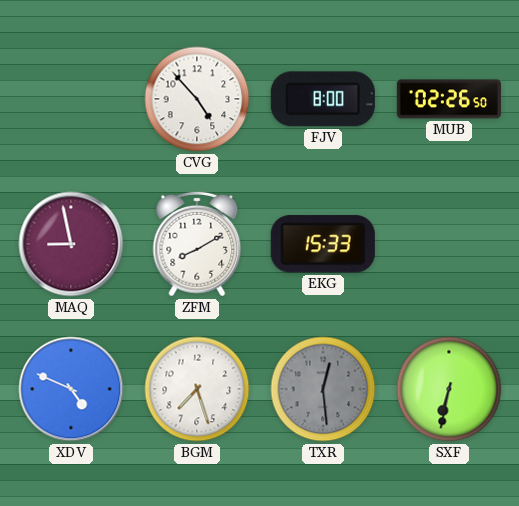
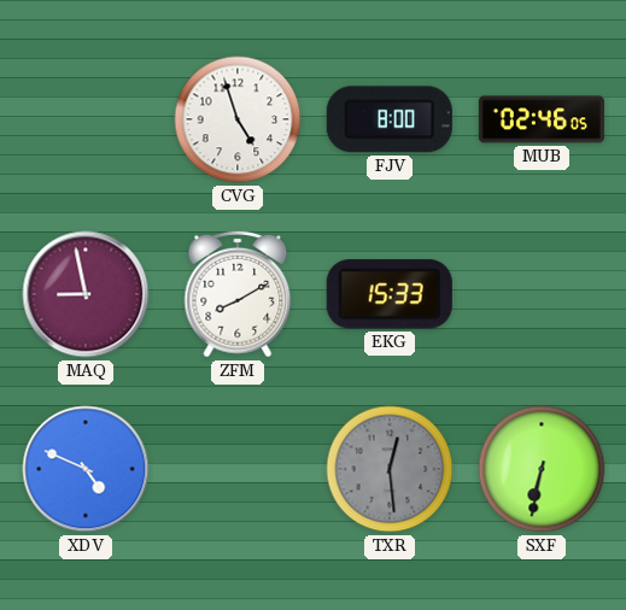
CVG: 4:53 -> 4:57
MUB: 02:26 -> 02:46
BGM: 7:27 -> none
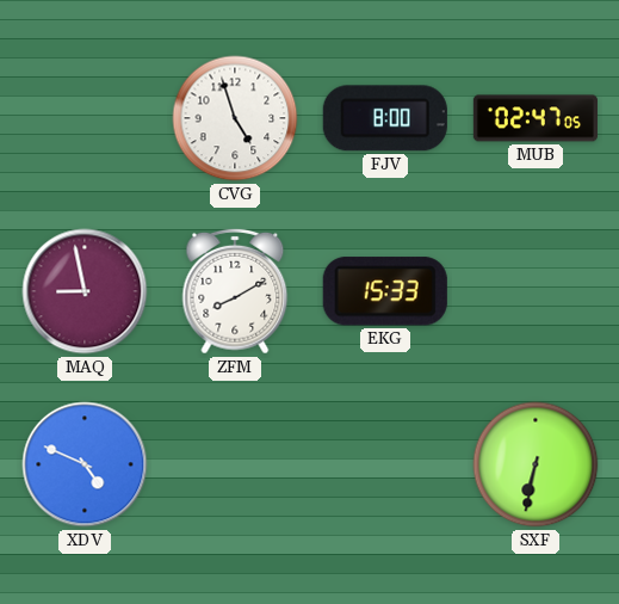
MUB: 02:46 -> 02:47
TXR: 12:29 -> none
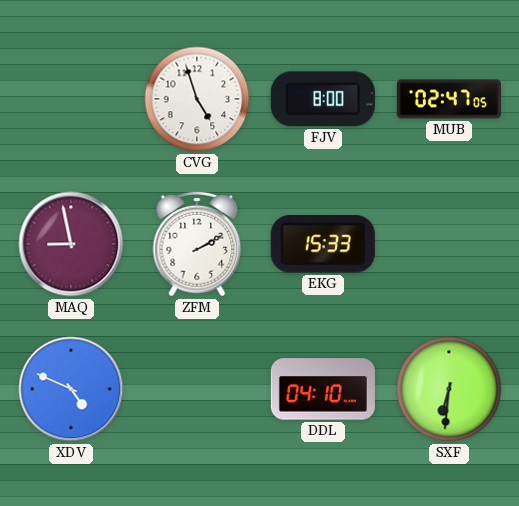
ZFM: 8:10 -> 2:10
DDL: none -> 04:10
SXF: 6:32 -> 6:31
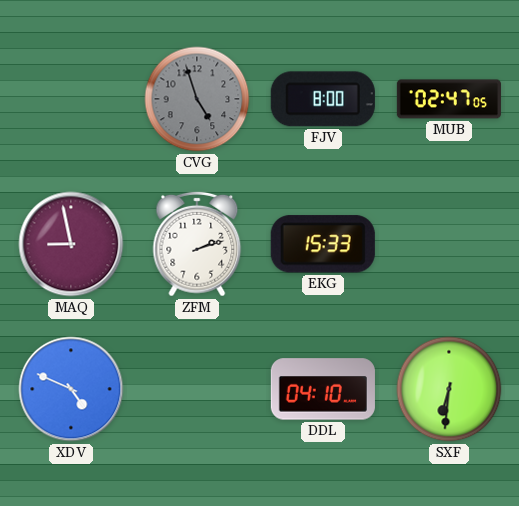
CVG dial: white -> grey
ZFM: 2:10 -> 2:12
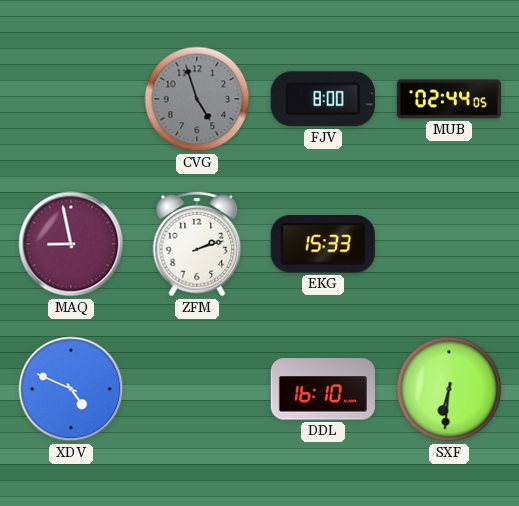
MUB: 02:47 -> 02:44
DDL: 04:10 -> 16:10
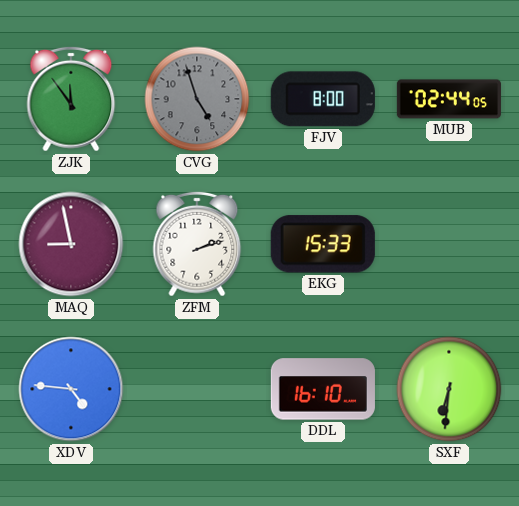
ZJK: none -> 11:54
XDV: 4:49 -> 4:46
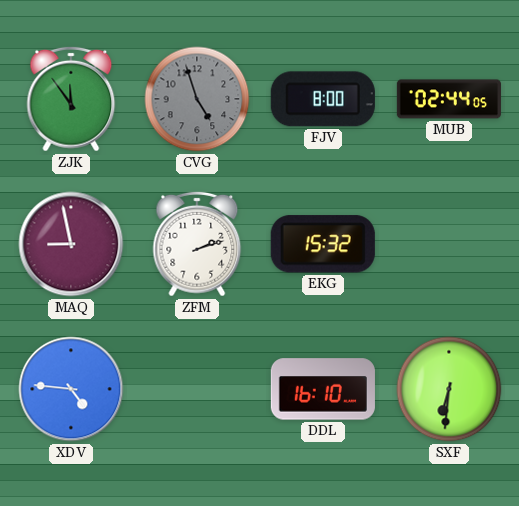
EKG: 15:33 -> 15:32
